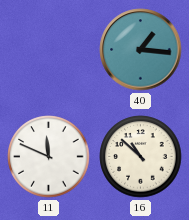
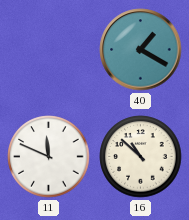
40: 1:16 -> 1:20
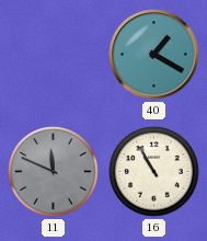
11 dial: white -> grey
16: 10:52 -> 10:55
